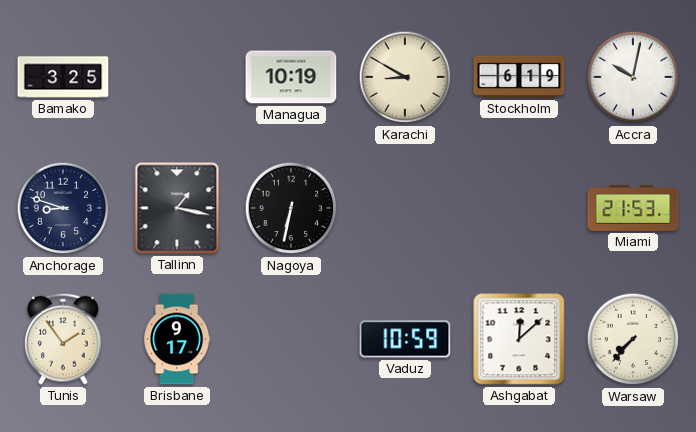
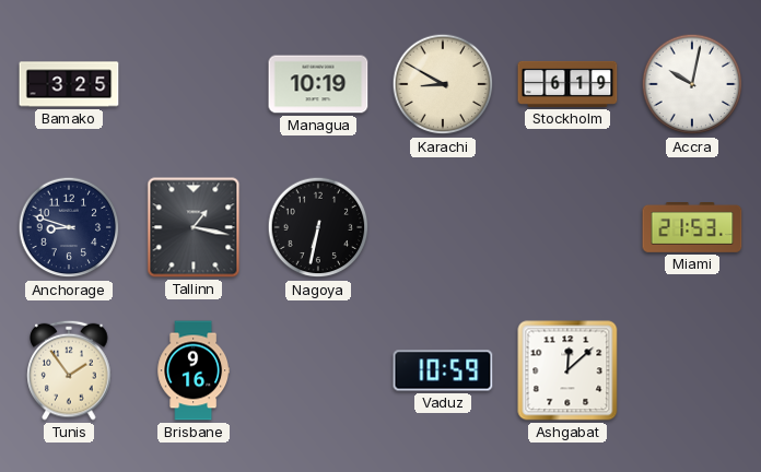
Brisbane: 9:17 -> 9:16
Warsaw: 7:37 -> none
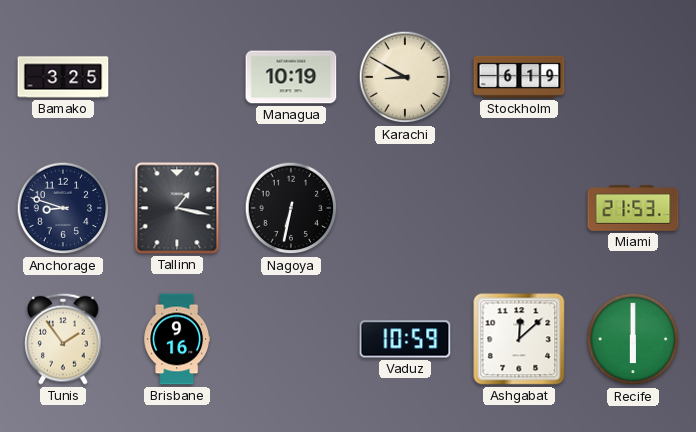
Accra: 10:02 -> none
Recife: none -> 6:00
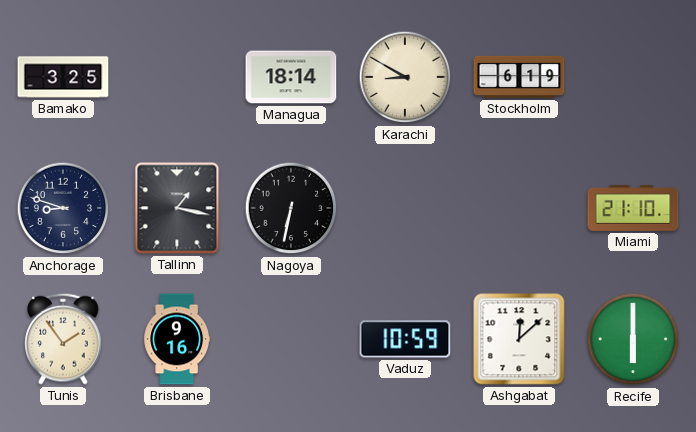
Managua: 10:19 -> 18:14
Miami: 21:53 -> 21:10
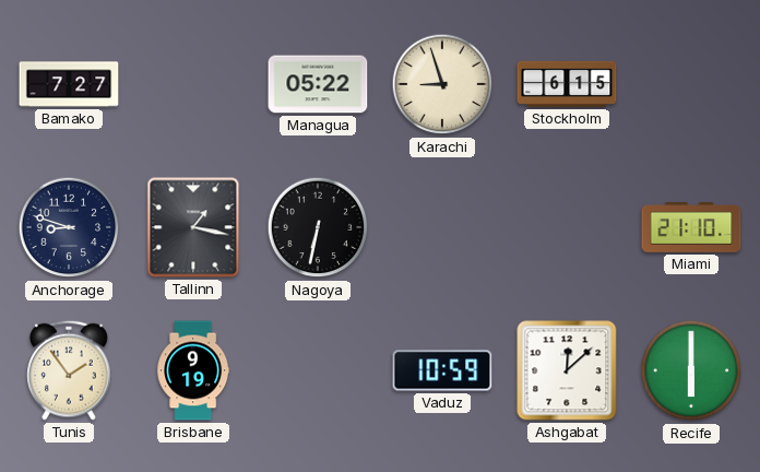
Bamako: 3:25 -> 7:27
Managua: 18:14 -> 05:22
Karachi: 8:50 -> 8:57
Stockholm: 6:19 -> 6:15
Brisbane: 9:16 -> 9:19
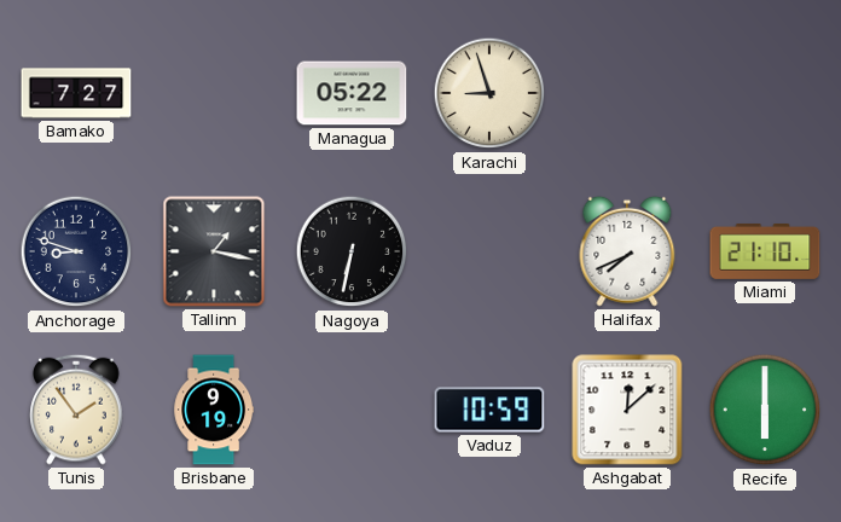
Stockholm: 6:15 -> none
Halifax: none -> 7:41
